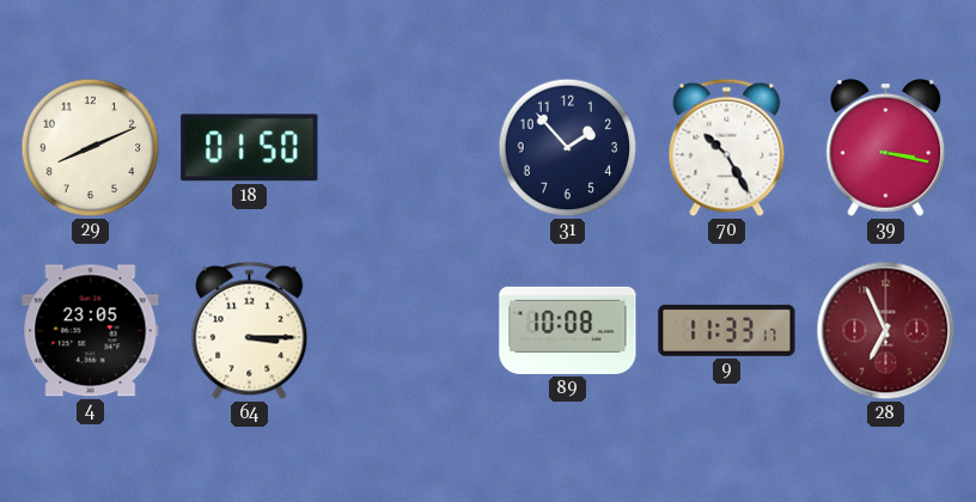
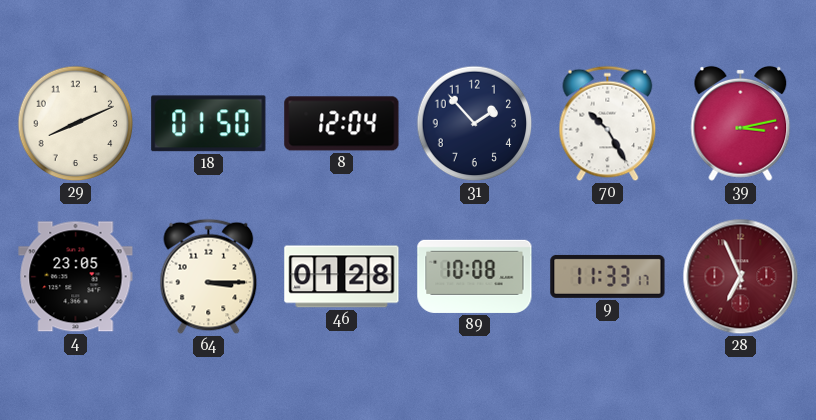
8: none -> 12:04
39: 3:17 -> 3:13
46: none -> 01:28
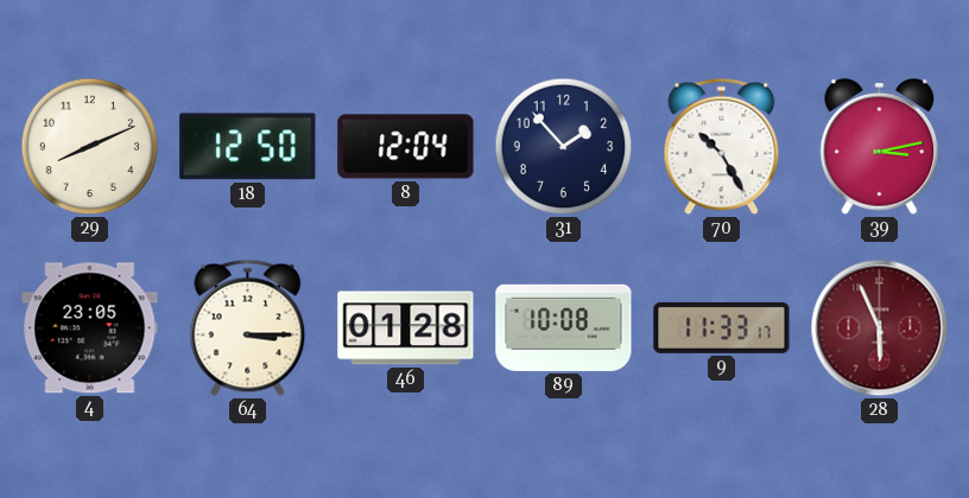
18: 01:50 -> 12:50
28: 6:56 -> 5:56
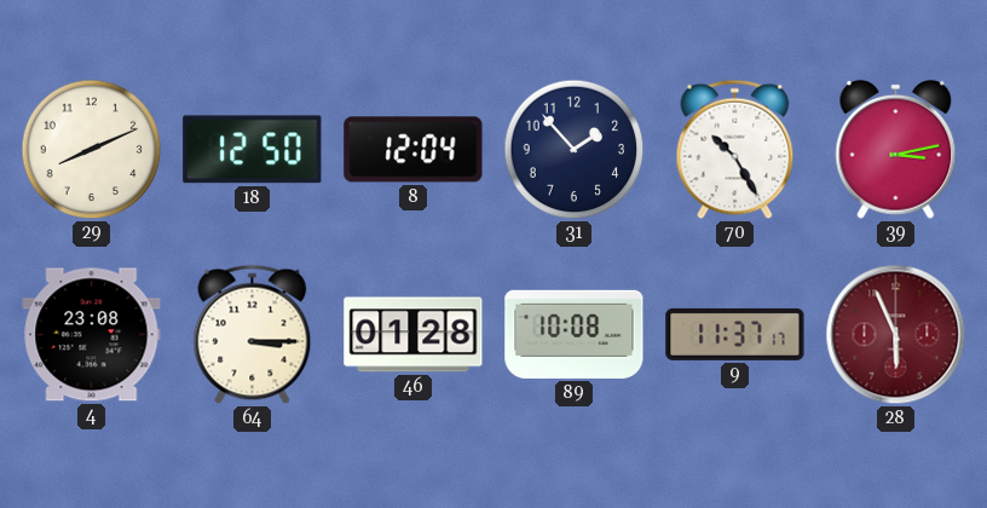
4: 23:05 -> 23:08
9: 11:33 -> 11:37
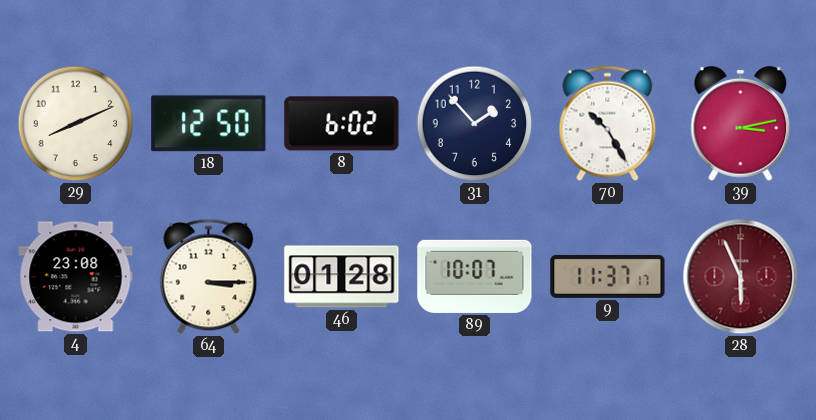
8: 12:04 -> 6:02
89: 10:08 -> 10:07
